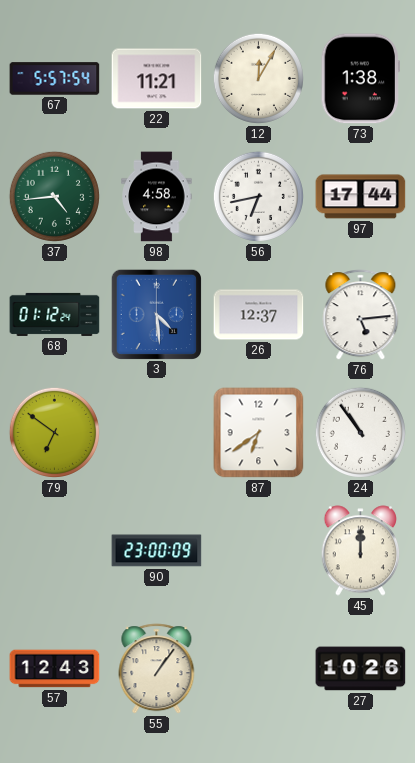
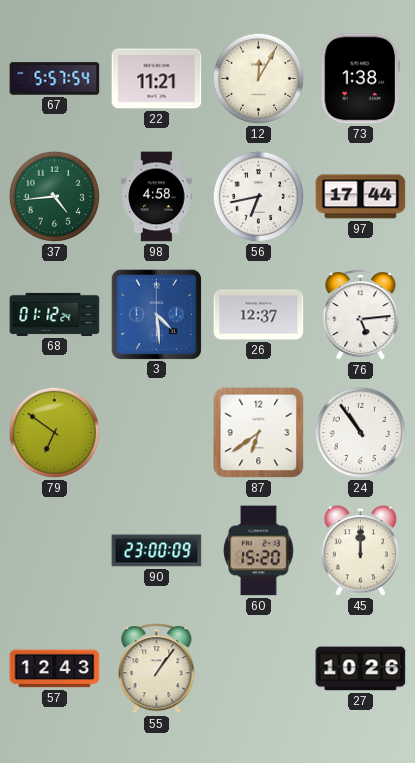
60: none -> 15:20
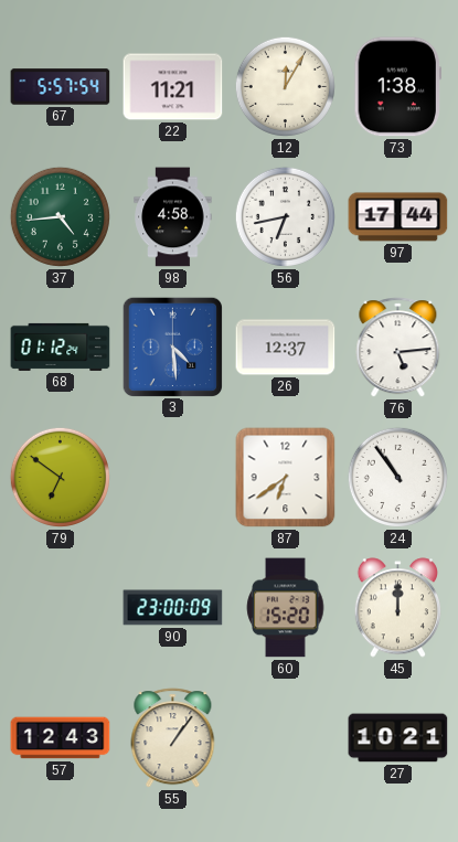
27: 10:26 -> 10:21
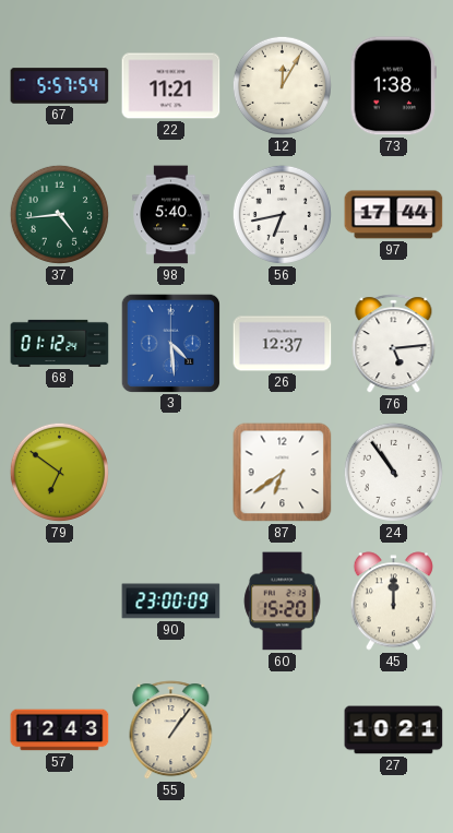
98: 4:58 -> 5:40
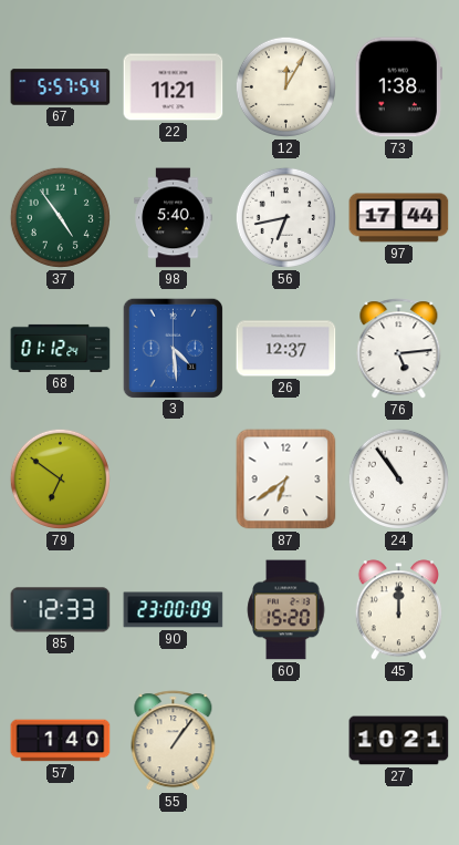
37: 4:44 -> 4:54
85: none -> 12:33
57: 12:43 -> 1:40
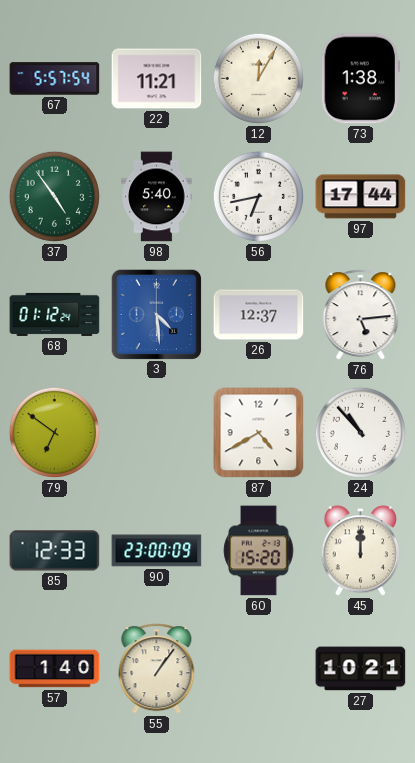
87: 6:39 -> 4:40
24: 10:54 -> 10:53
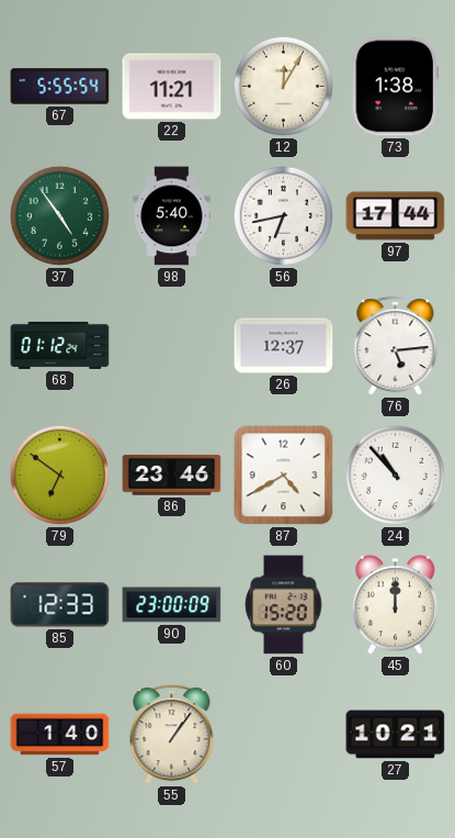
67: 5:57 -> 5:55
3: 4:29 -> none
86: none -> 23:46
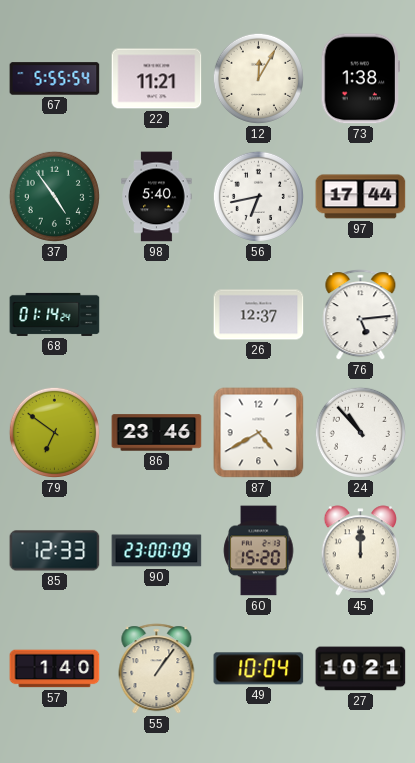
68: 01:12 -> 01:14
49: none -> 10:04
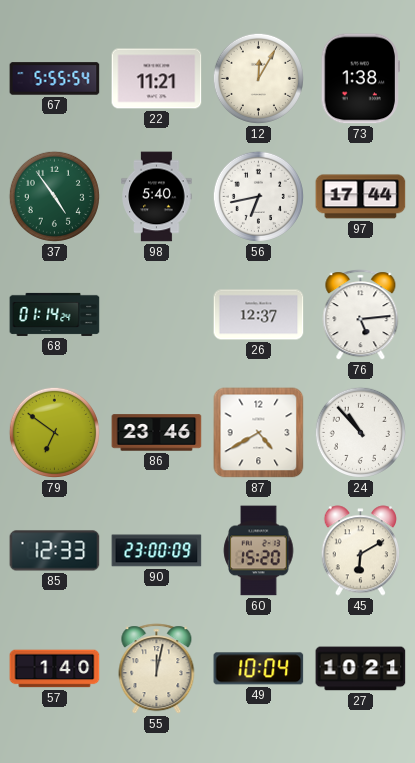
45: 12:00 -> 6:10
55: 1:06 -> 12:02
